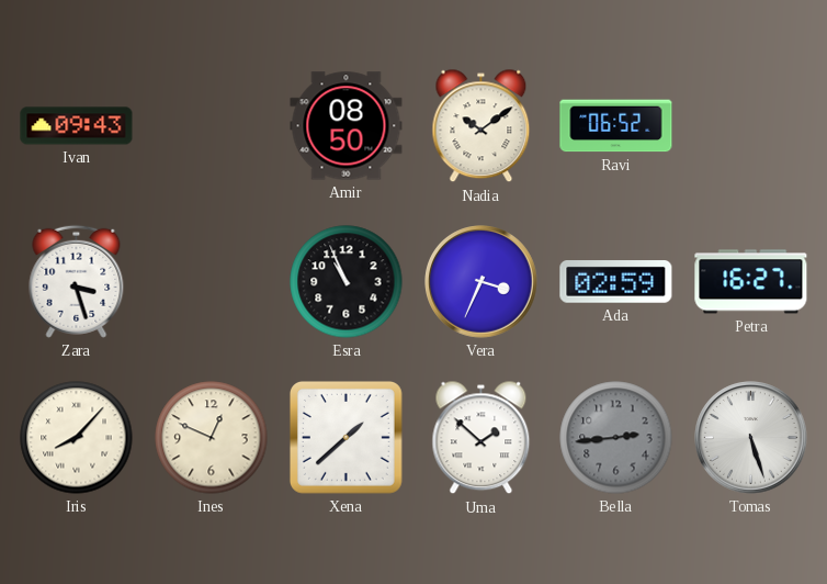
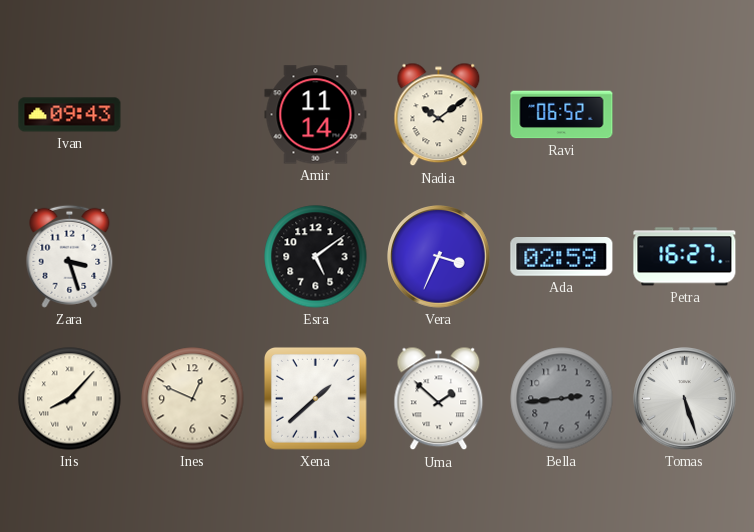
Amir: 08:50 -> 11:14
Esra: 10:56 -> 5:09
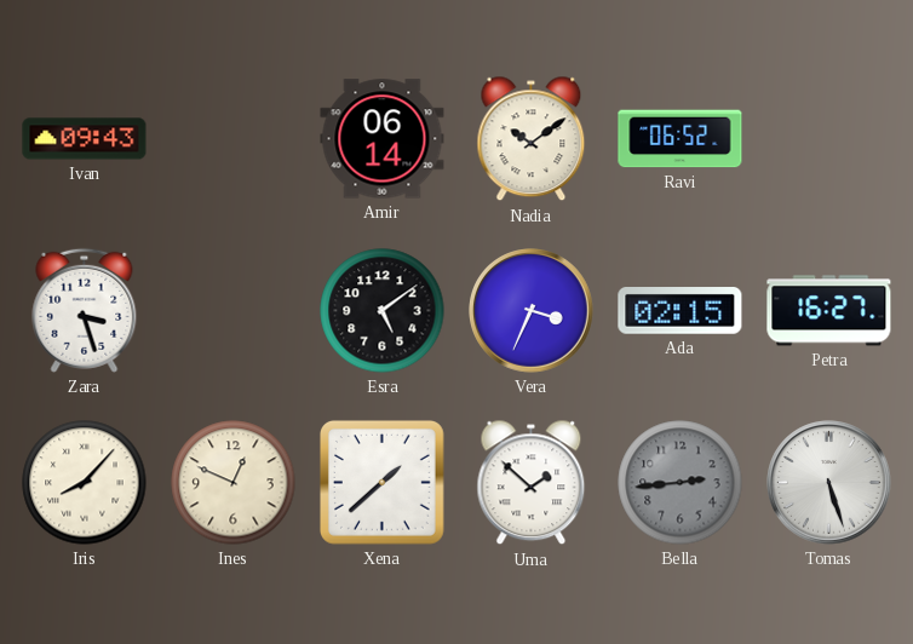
Amir: 11:14 -> 06:14
Ada: 02:59 -> 02:15
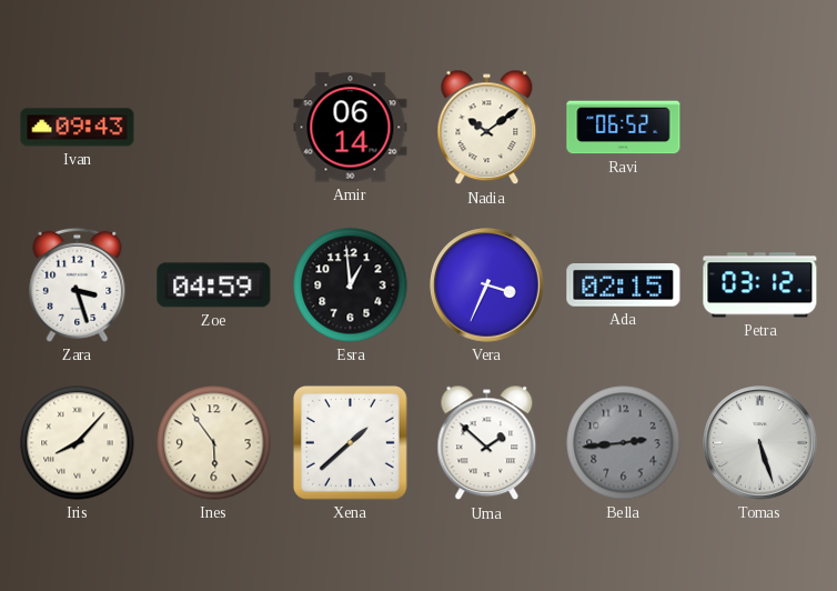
Zoe: none -> 04:59
Esra: 5:09 -> 12:59
Petra: 16:27 -> 03:12
Ines: 12:49 -> 5:54
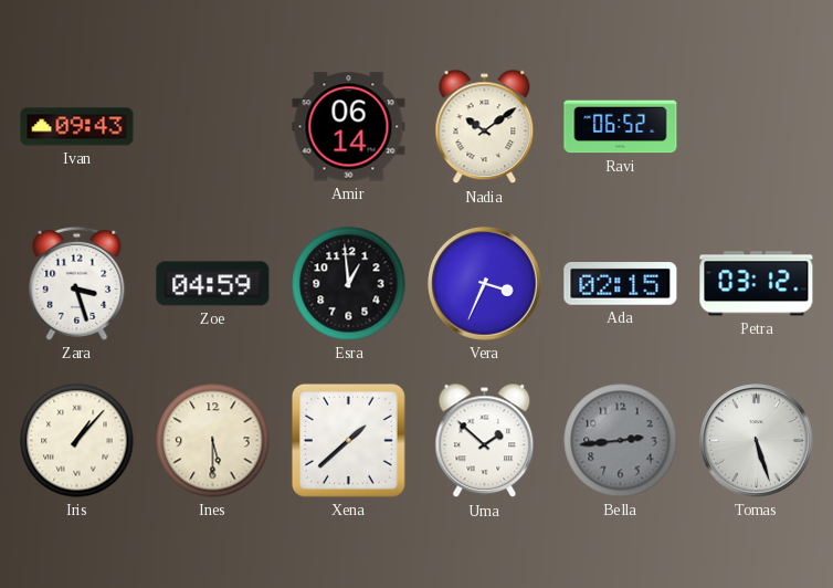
Iris: 8:07 -> 1:07
Ines: 5:54 -> 5:30
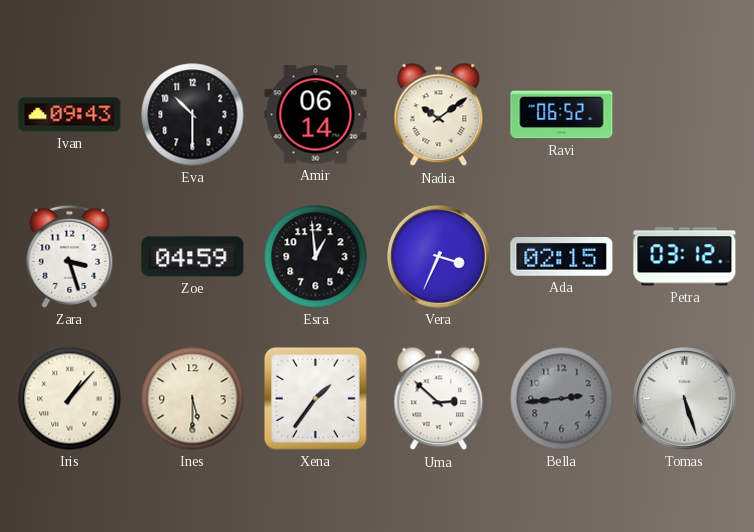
Eva: none -> 10:30
Xena: 1:38 -> 1:36
Uma: 1:52 -> 2:52
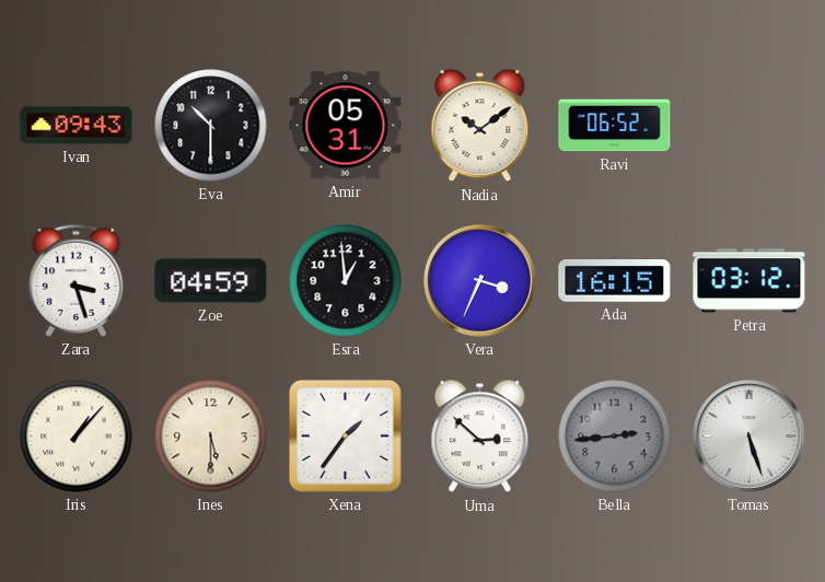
Amir: 06:14 -> 05:31
Ada: 02:15 -> 16:15
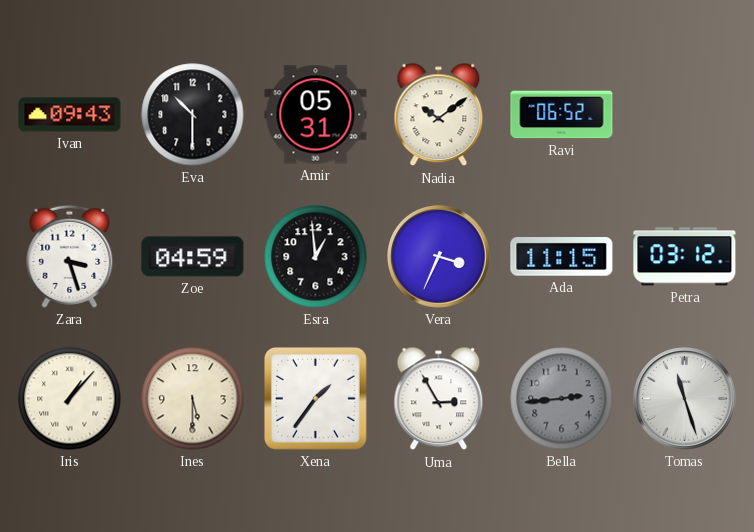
Ada: 16:15 -> 11:15
Uma: 2:52 -> 2:55
Tomas: 5:27 -> 11:27
